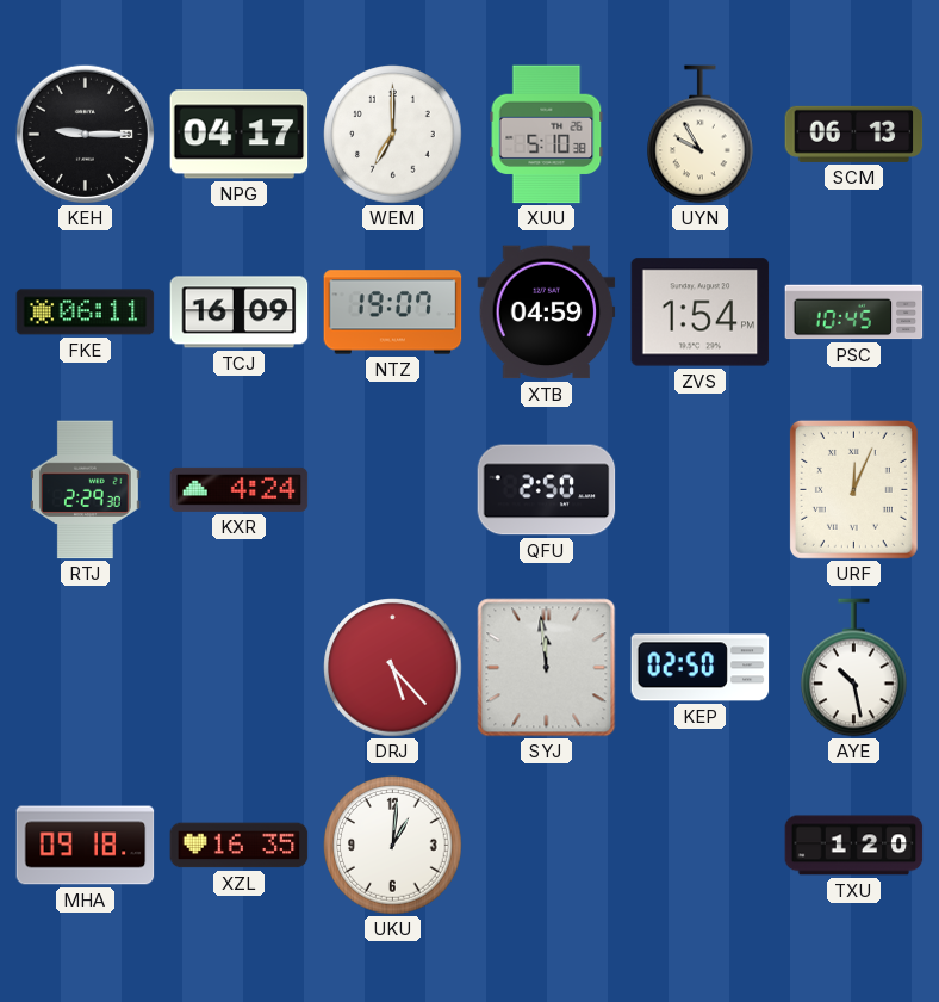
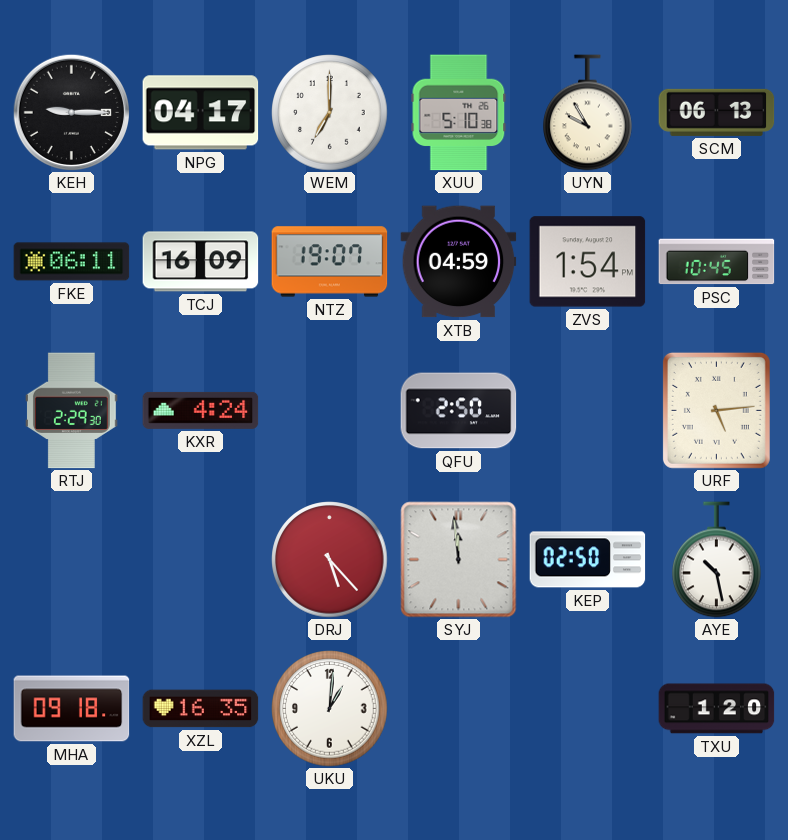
URF: 12:04 -> 5:14
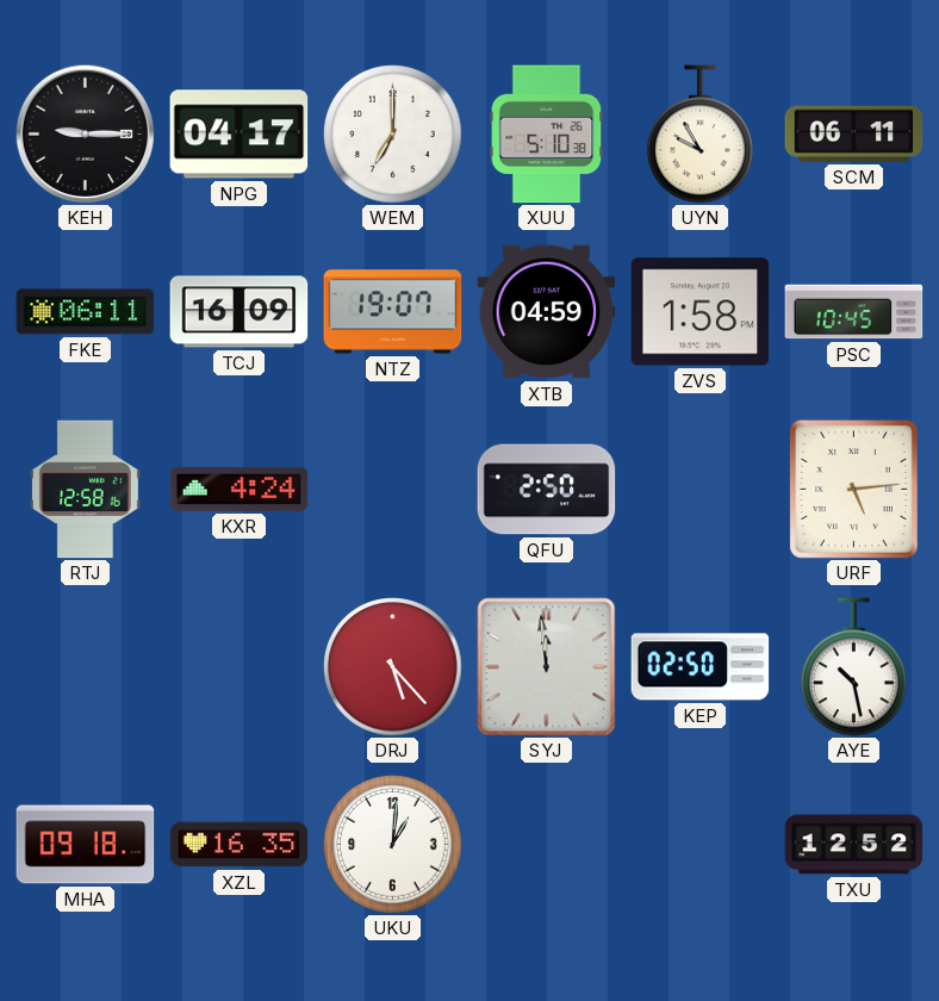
SCM: 06:13 -> 06:11
ZVS: 1:54 -> 1:58
RTJ: 2:29 -> 12:58
TXU: 1:20 -> 12:52
